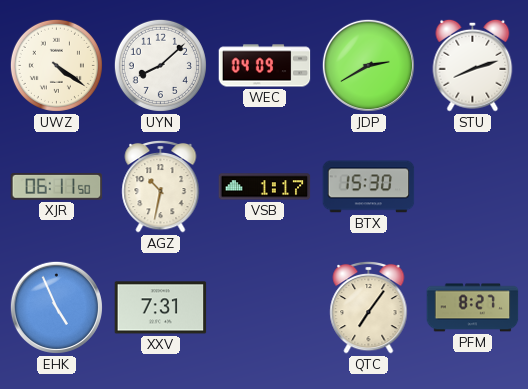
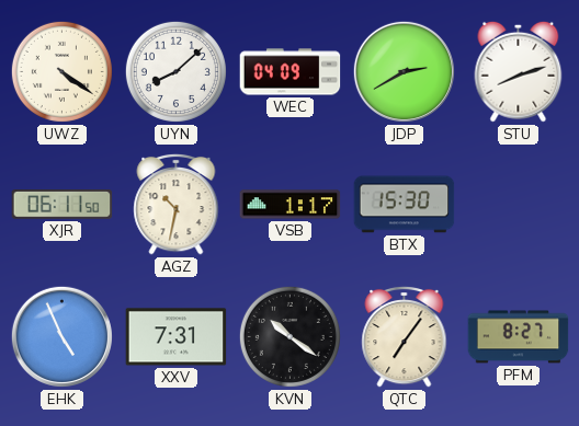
KVN: none -> 10:21
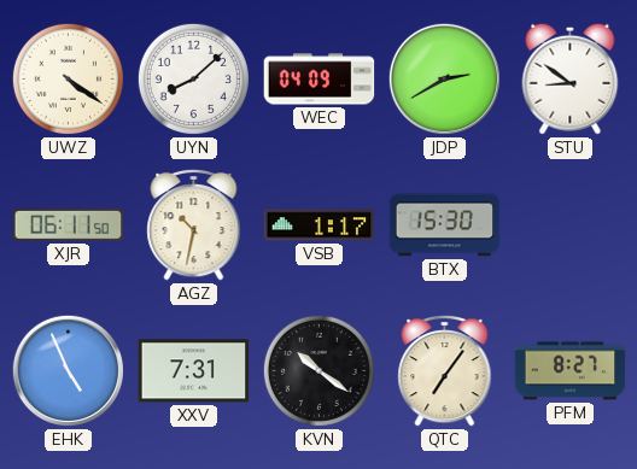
STU: 8:12 -> 8:51
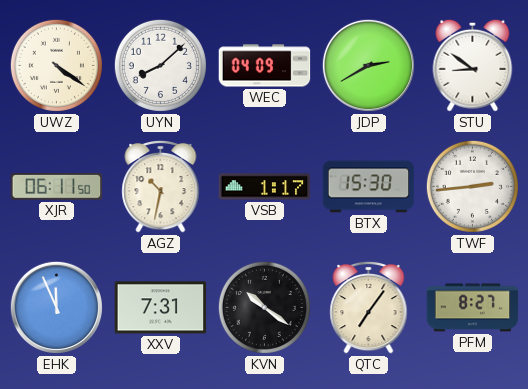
TWF: none -> 2:44
EHK: 4:56 -> 11:56
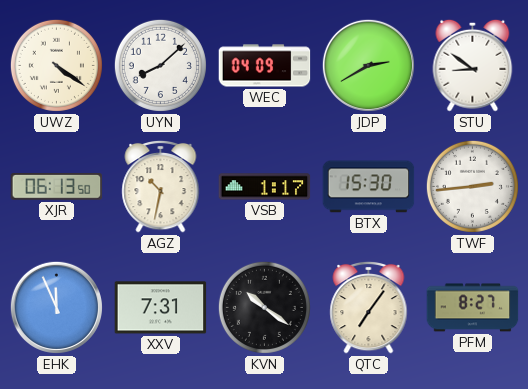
XJR: 06:11 -> 06:13
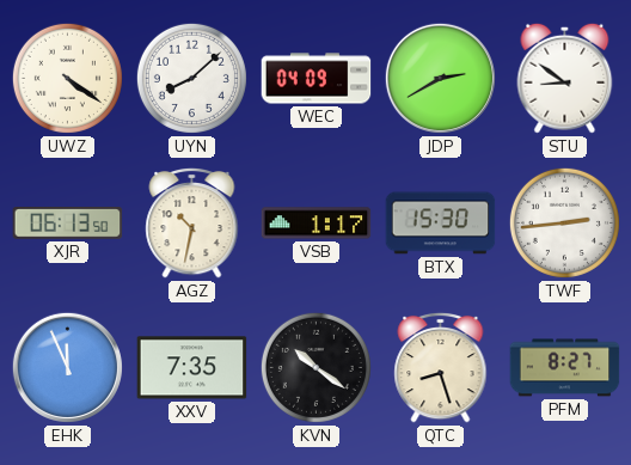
XXV: 7:31 -> 7:35
QTC: 7:06 -> 8:27
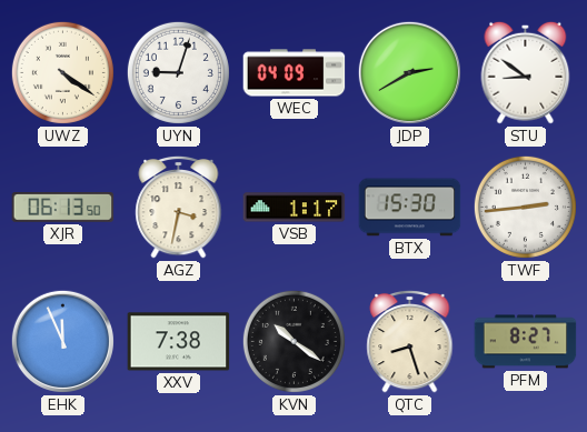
UYN: 8:08 -> 9:03
AGZ: 10:32 -> 3:32
XXV: 7:35 -> 7:38
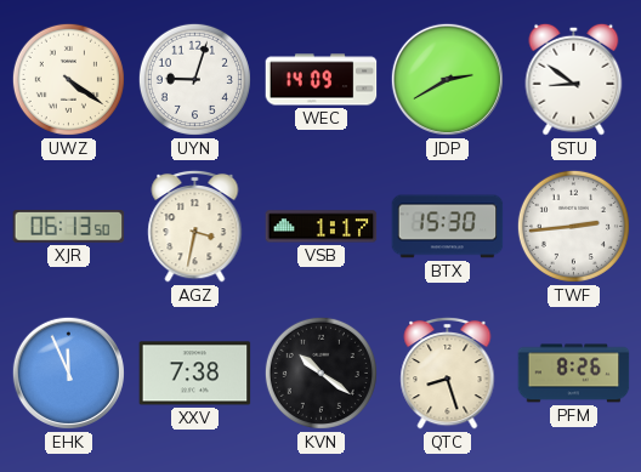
WEC: 04:09 -> 14:09
PFM: 8:27 -> 8:26
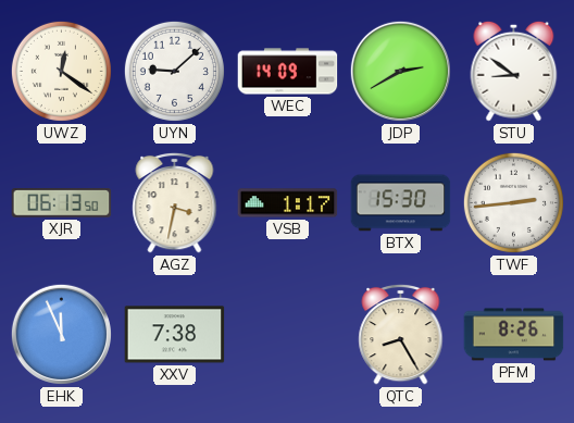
UWZ: 4:21 -> 12:21
UYN: 9:03 -> 9:08
KVN: 10:21 -> none
QTC: 8:27 -> 8:25
